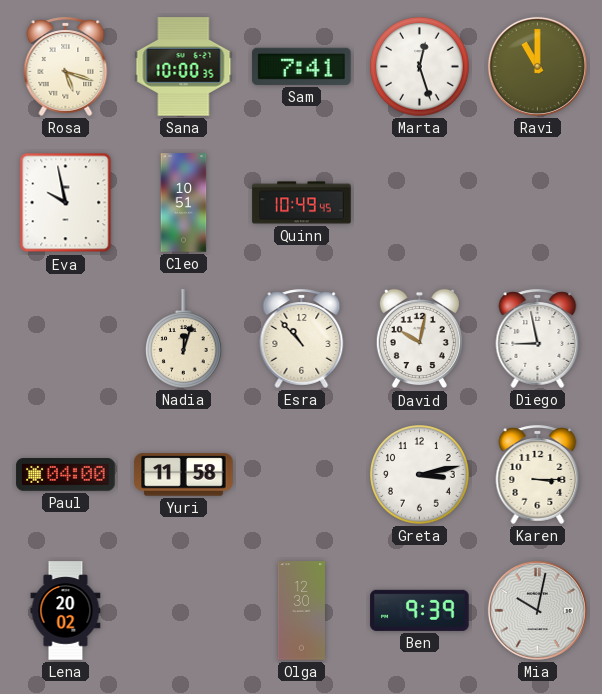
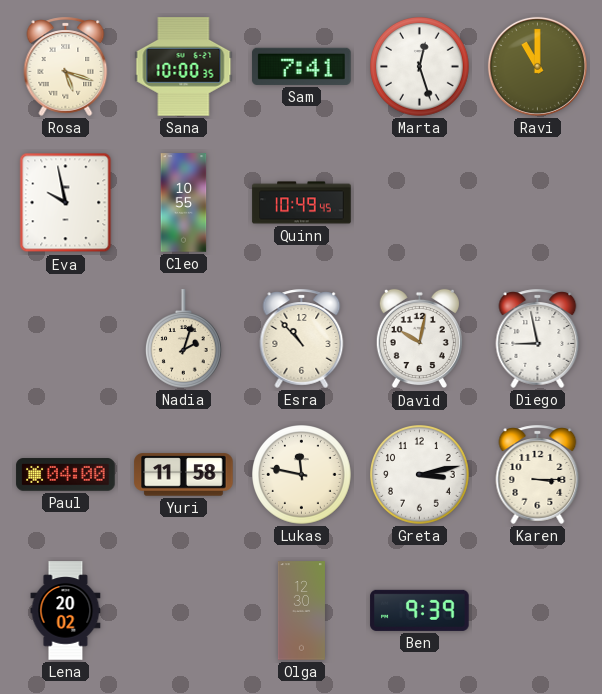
Cleo: 10:51 -> 10:55
Nadia: 12:03 -> 2:03
Lukas: none -> 11:47
Mia: 10:02 -> none
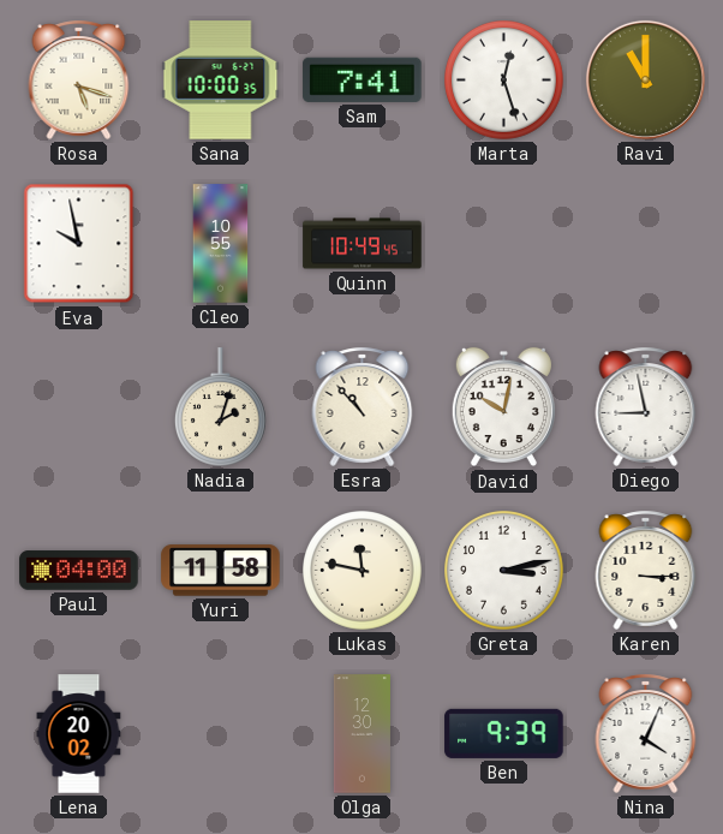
Nina: none -> 4:04
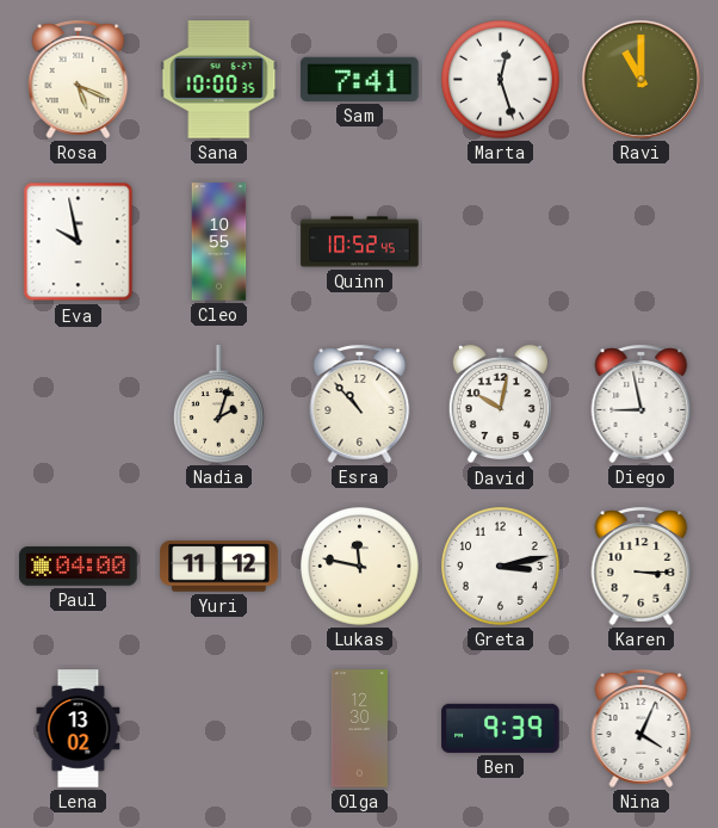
Rosa: 5:18 -> 5:19
Quinn: 10:49 -> 10:52
Yuri: 11:58 -> 11:12
Lena: 20:02 -> 13:02
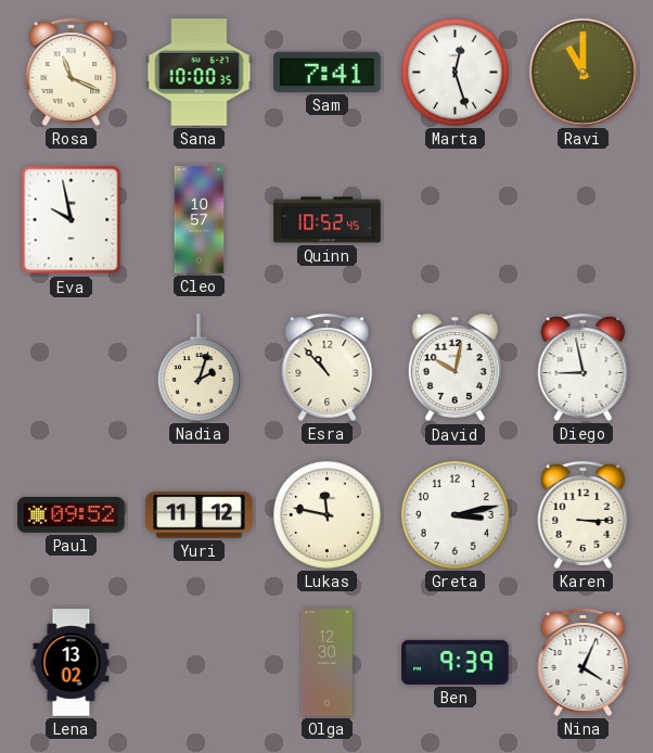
Rosa: 5:19 -> 11:19
Cleo: 10:55 -> 10:57
Paul: 04:00 -> 09:52
